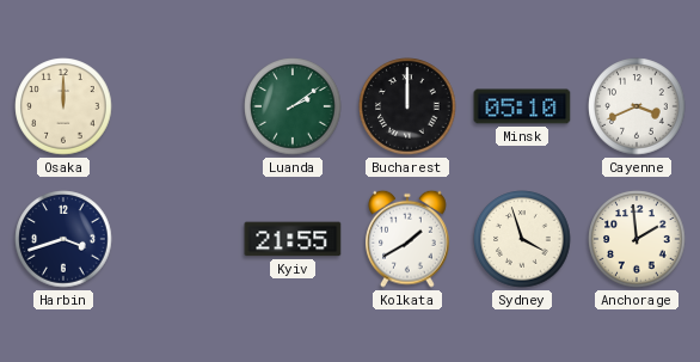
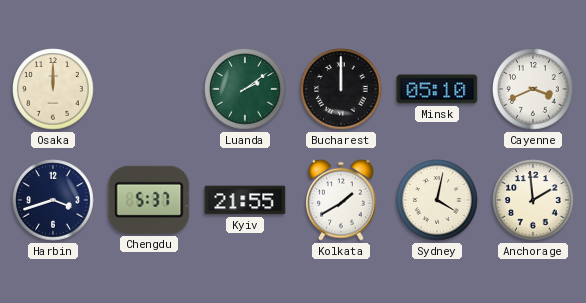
Chengdu: none -> 5:37
Sydney: 3:57 -> 4:02
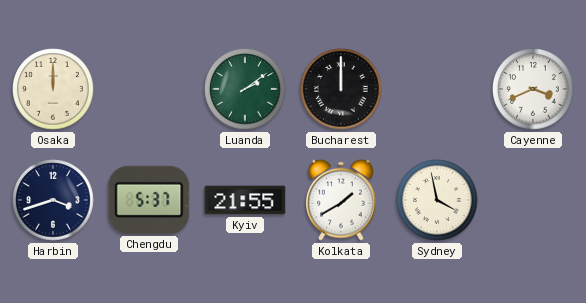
Minsk: 05:10 -> none
Sydney: 4:02 -> 3:58
Anchorage: 1:59 -> none
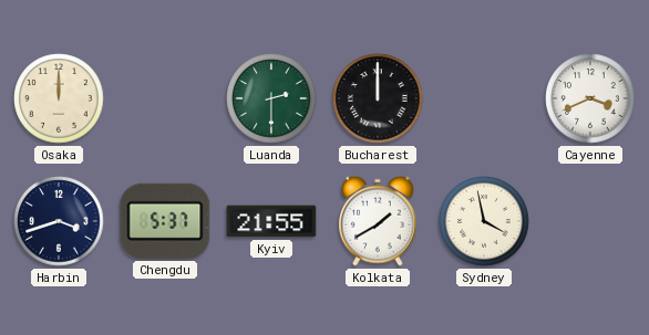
Luanda: 2:09 -> 2:30
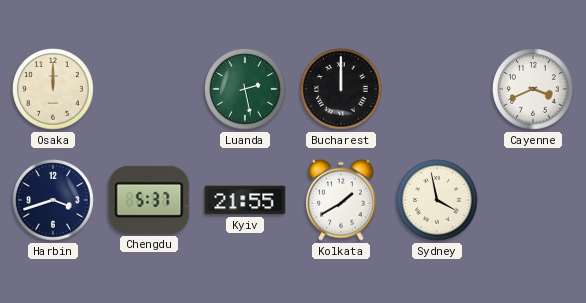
Luanda: 2:30 -> 2:28
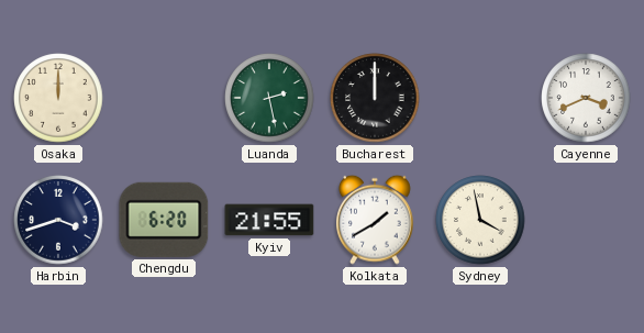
Chengdu: 5:37 -> 6:20
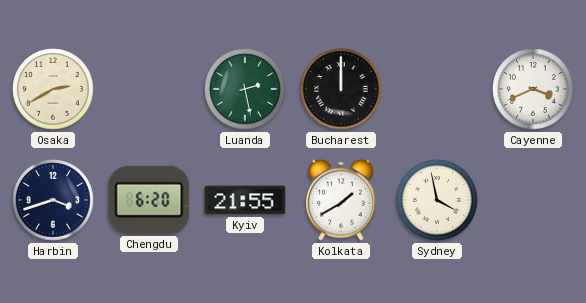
Osaka: 12:00 -> 2:40
